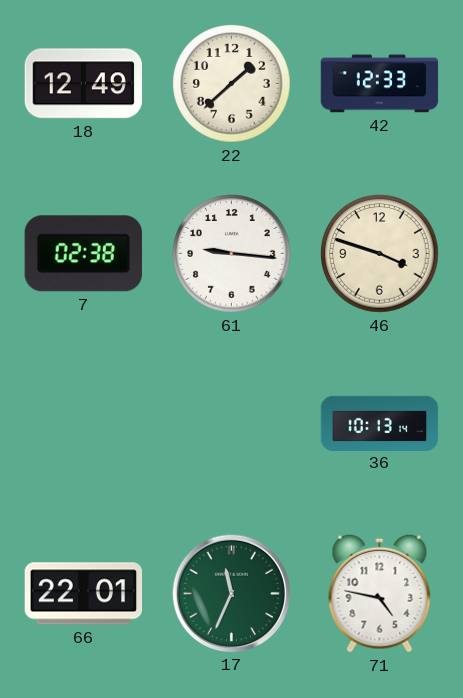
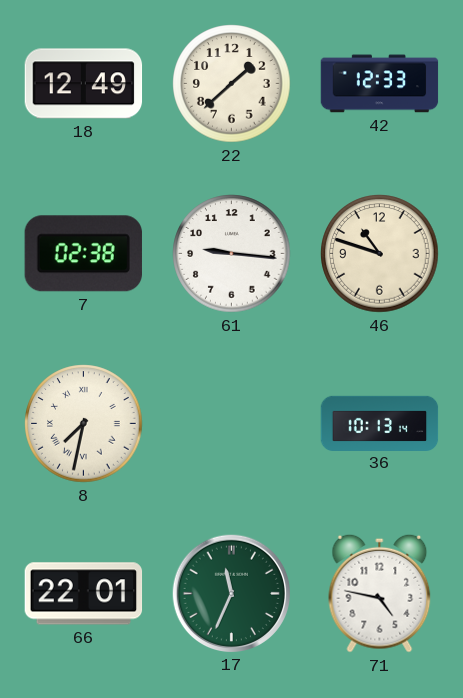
46: 3:48 -> 10:48
8: none -> 7:32
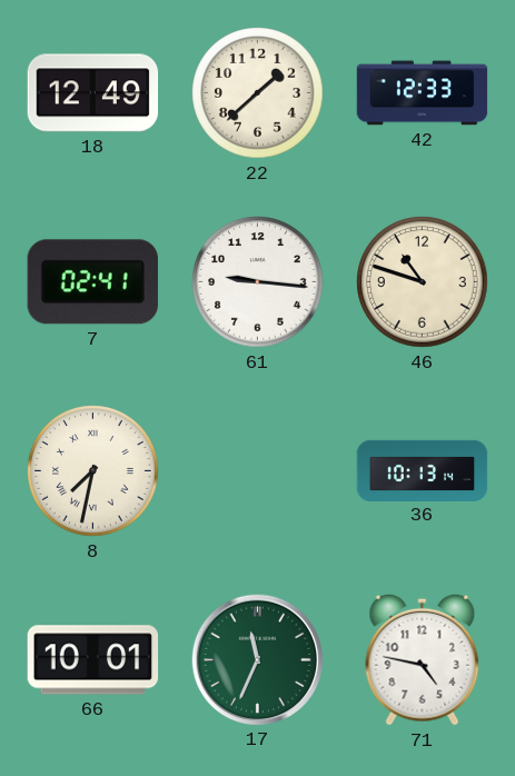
7: 02:38 -> 02:41
66: 22:01 -> 10:01
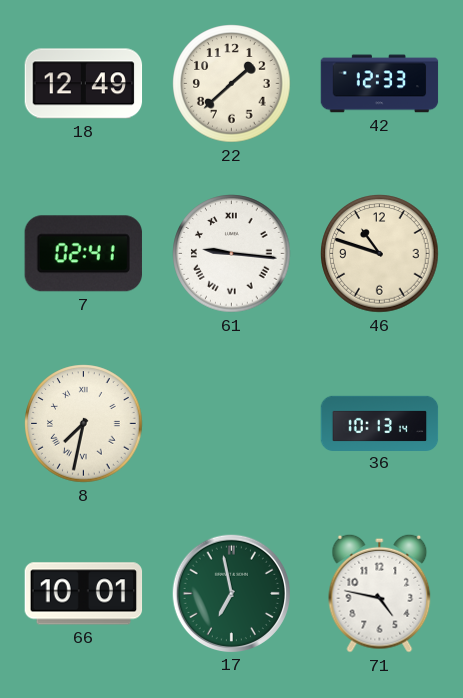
61 numerals: Arabic -> Roman
17: 11:34 -> 6:58
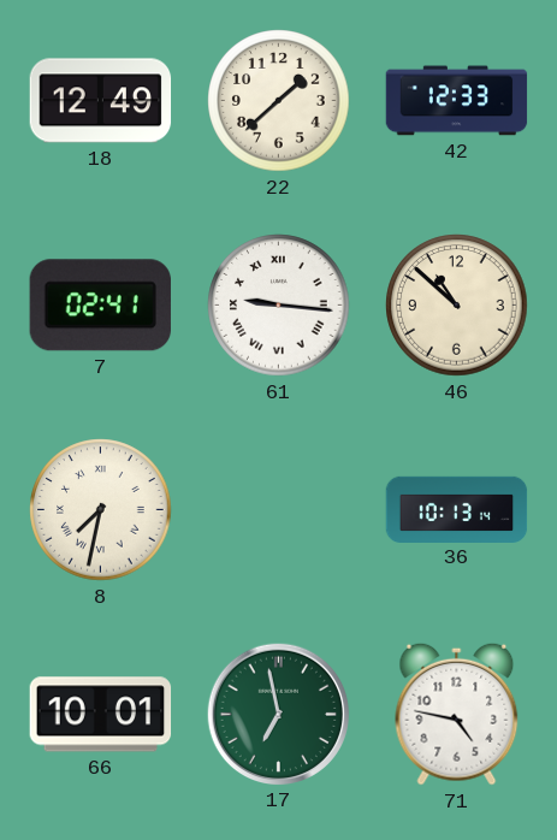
46: 10:48 -> 10:52
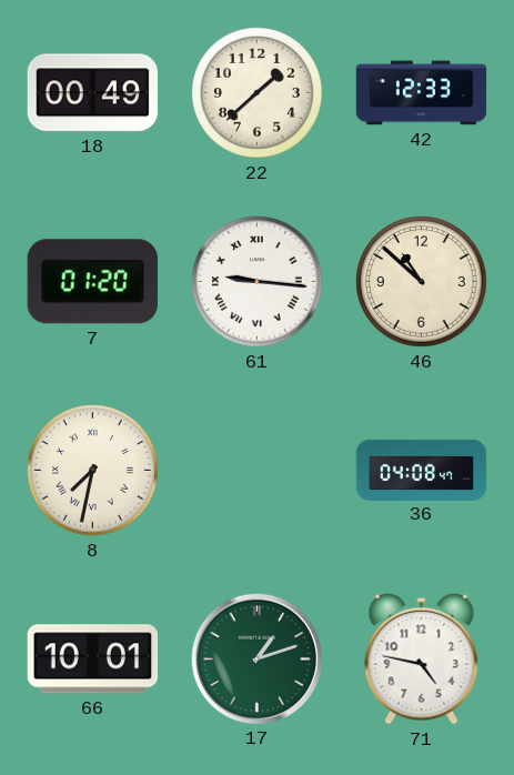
18: 12:49 -> 00:49
7: 02:41 -> 01:20
36: 10:13 -> 04:08
17: 6:58 -> 1:12
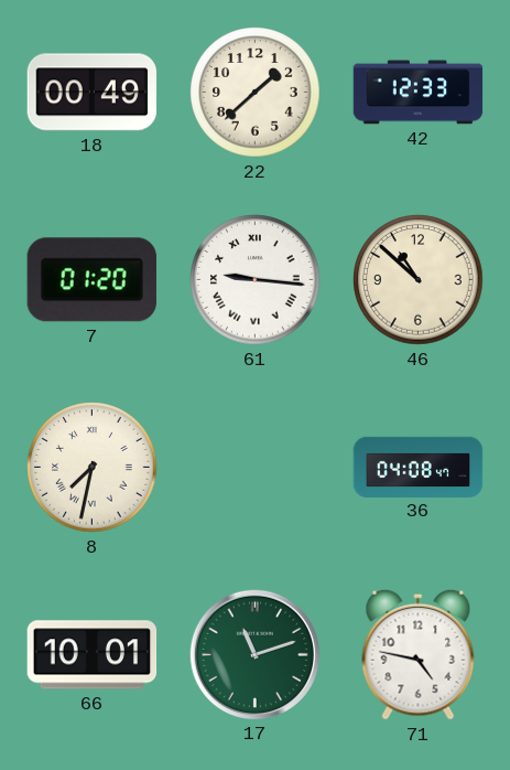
17: 1:12 -> 11:12
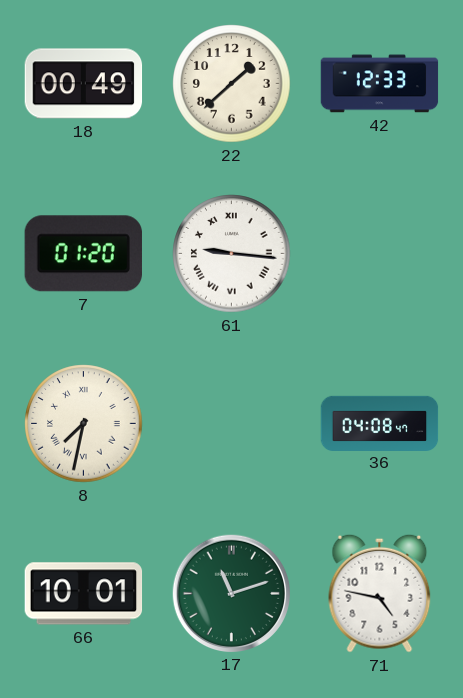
46: 10:52 -> none
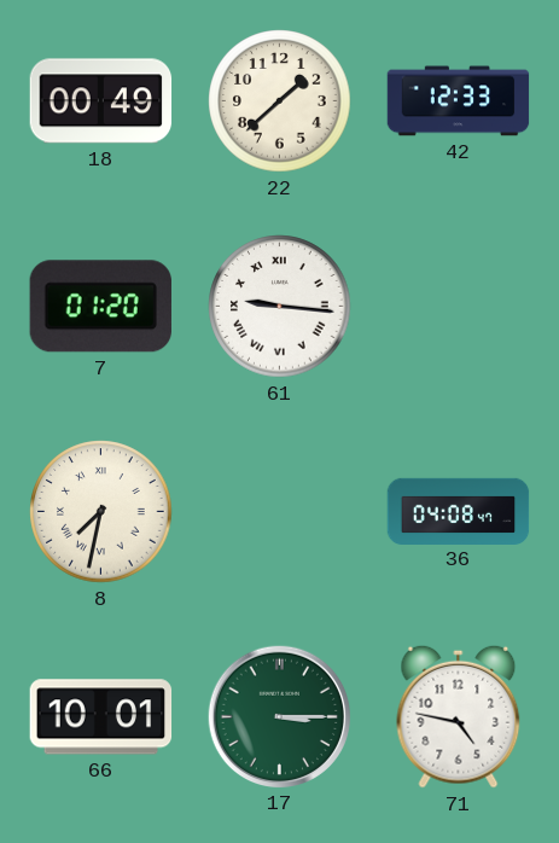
17: 11:12 -> 3:15
